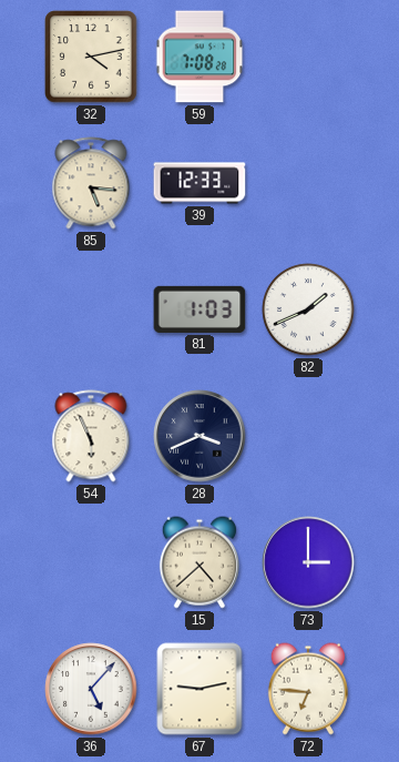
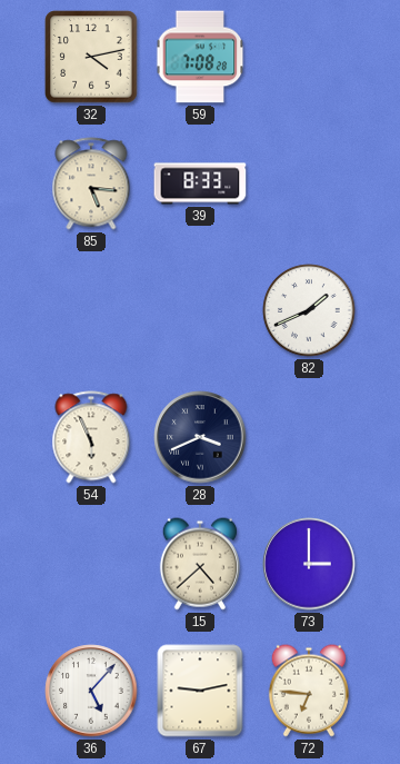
39: 12:33 -> 8:33
81: 1:03 -> none
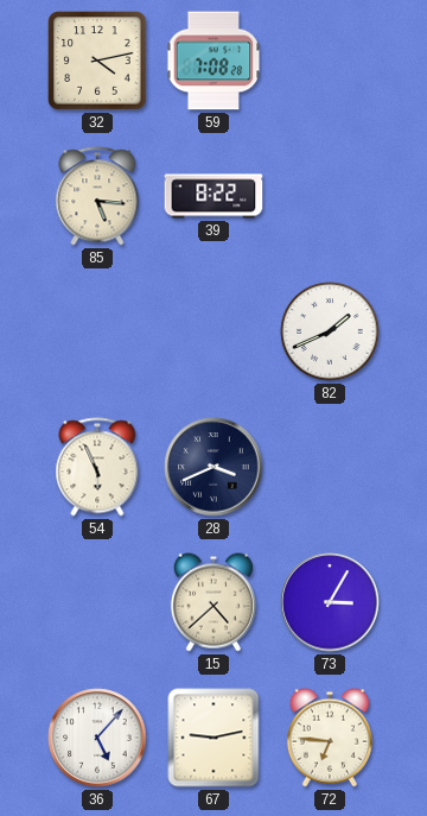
39: 8:33 -> 8:22
73: 3:00 -> 3:05
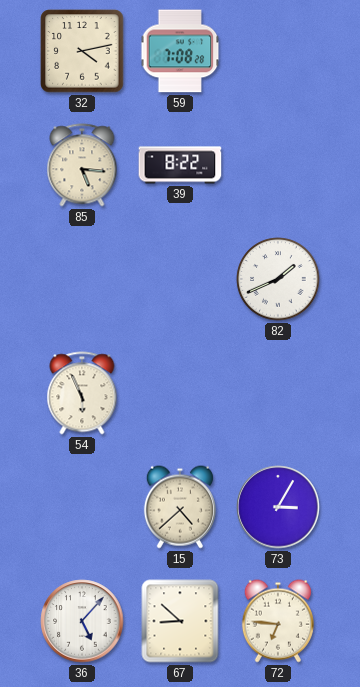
28: 3:41 -> none
67: 9:13 -> 8:52
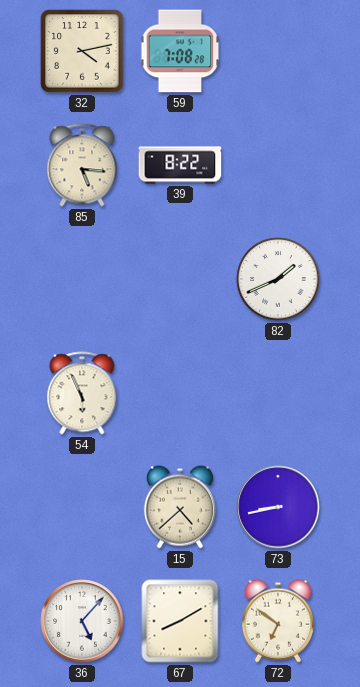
73: 3:05 -> 8:43
67: 8:52 -> 8:10
72: 6:46 -> 6:51
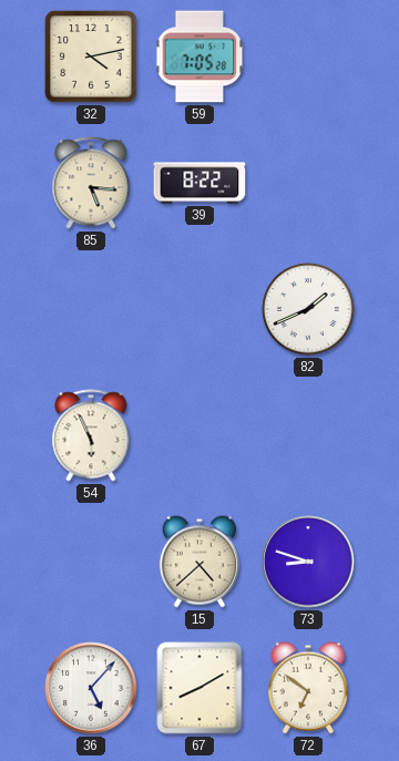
59: 7:08 -> 7:05
73: 8:43 -> 8:48
